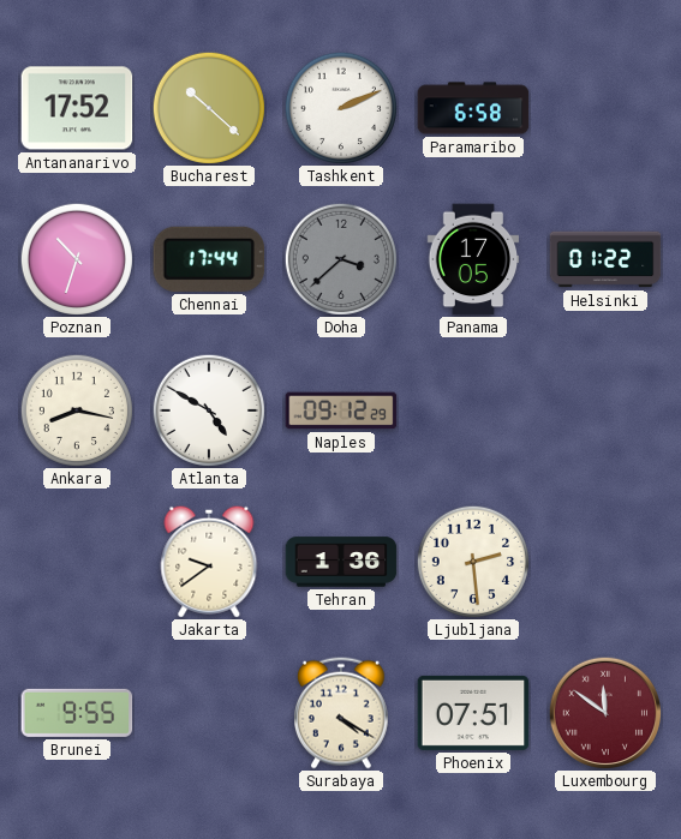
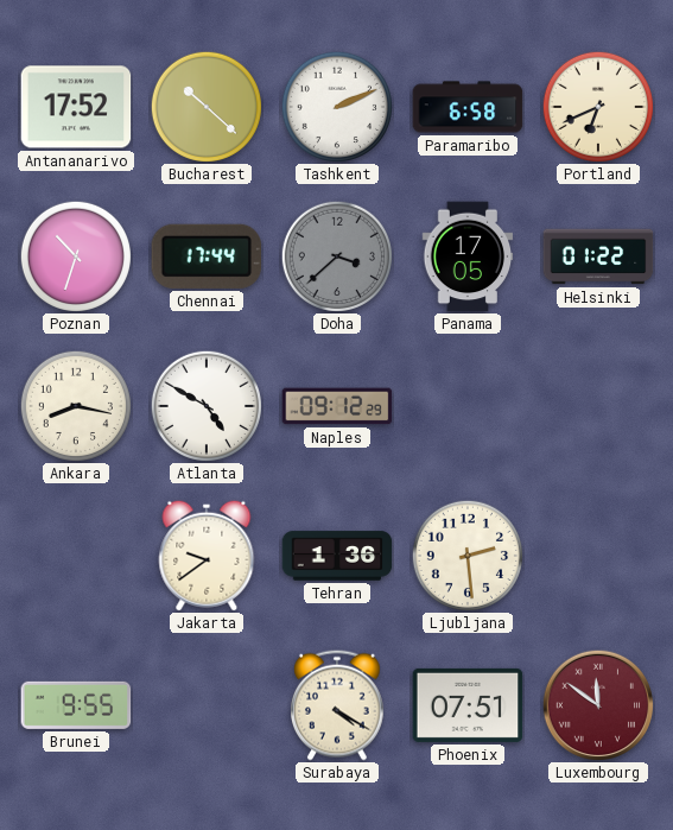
Portland: none -> 6:41
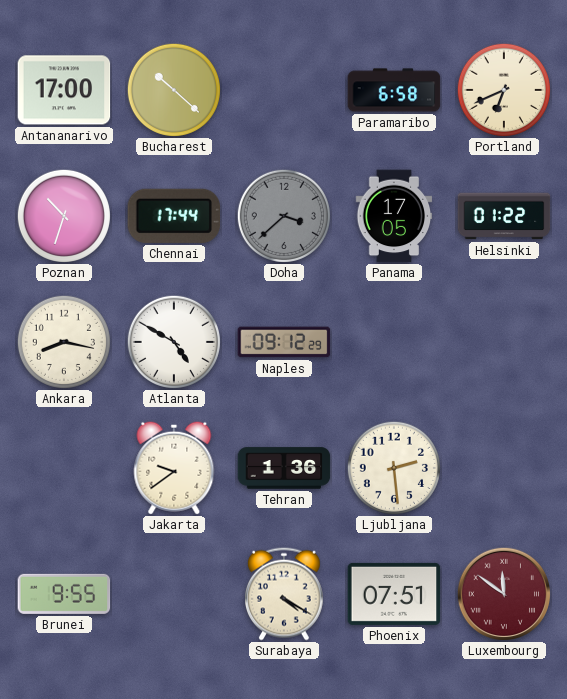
Antananarivo: 17:52 -> 17:00
Tashkent: 2:11 -> none
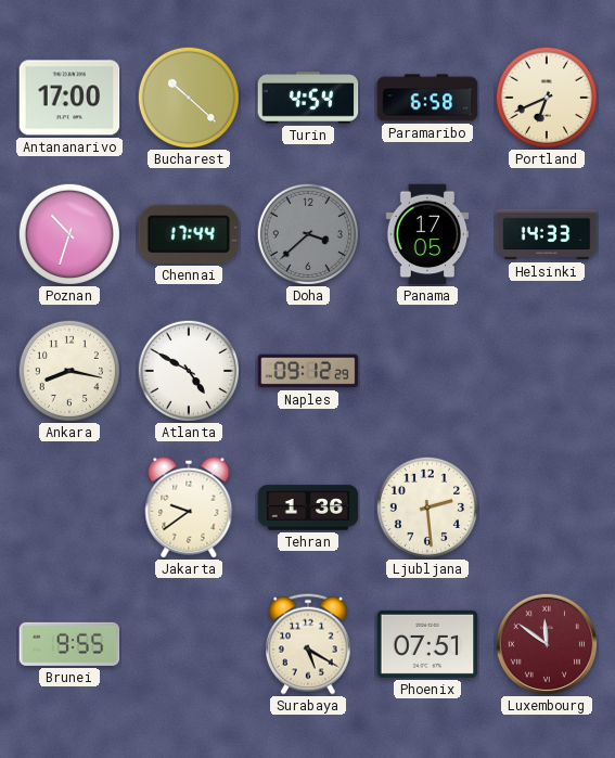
Turin: none -> 4:54
Helsinki: 01:22 -> 14:33
Surabaya: 4:20 -> 5:20
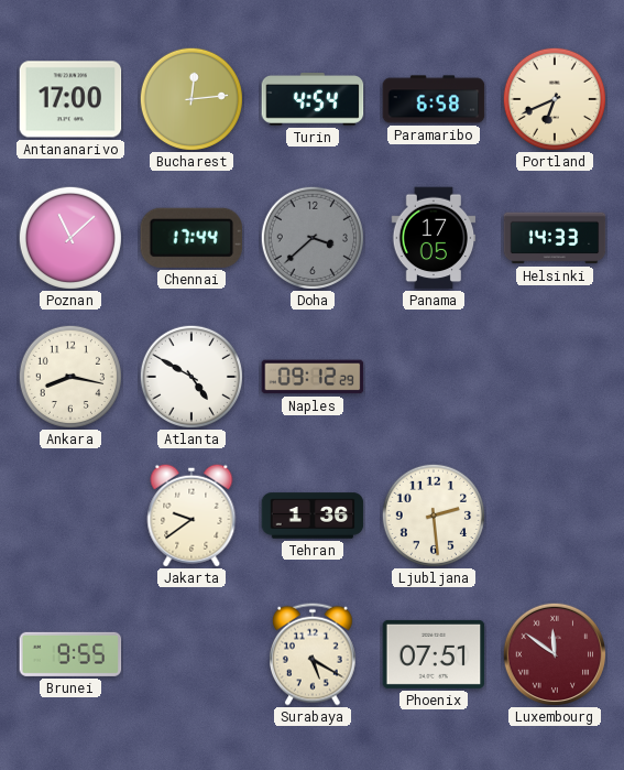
Bucharest: 10:22 -> 12:14
Poznan: 10:33 -> 11:08
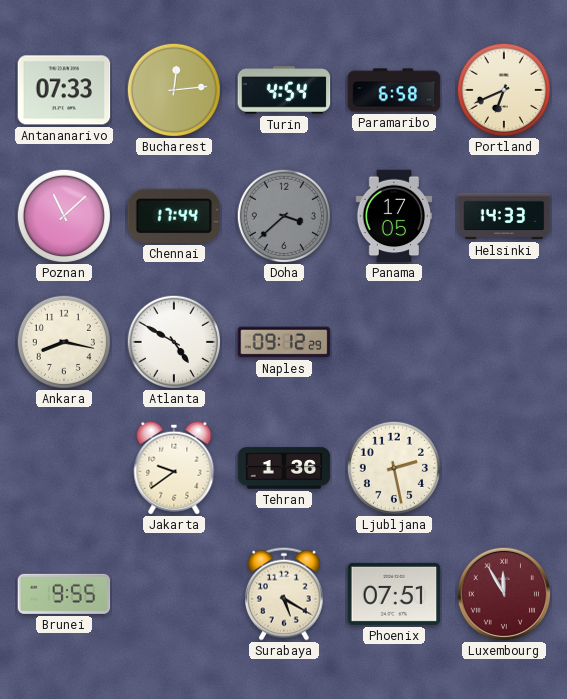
Antananarivo: 17:00 -> 07:33
Ljubljana: 2:29 -> 2:28
Luxembourg: 11:51 -> 11:55
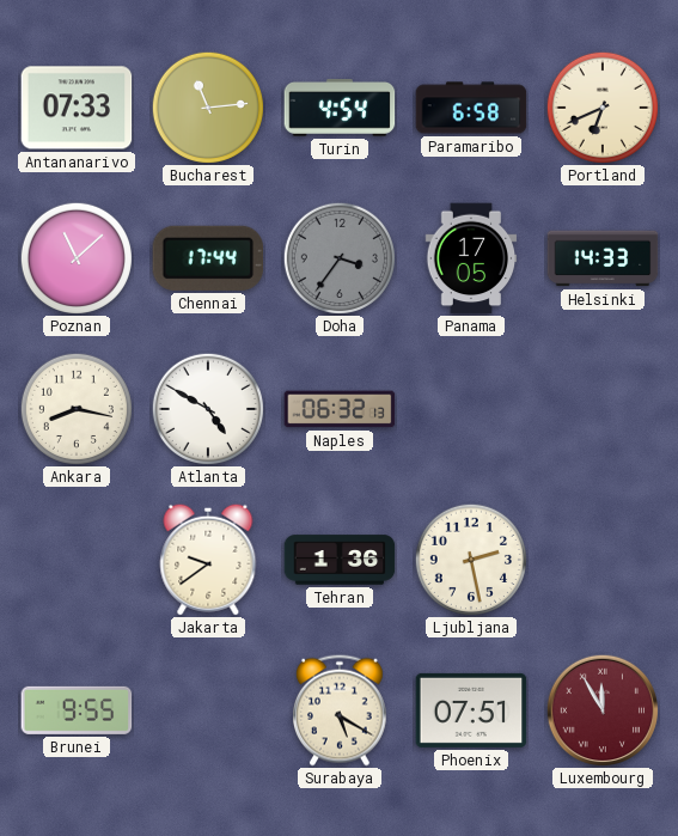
Bucharest: 12:14 -> 11:14
Doha: 3:38 -> 3:36
Naples: 09:12 -> 06:32
